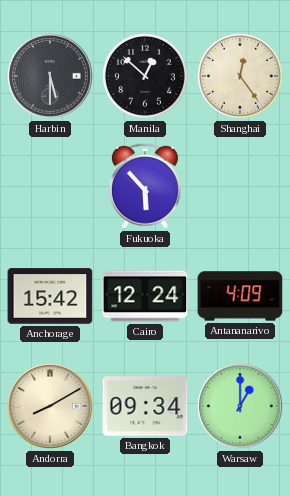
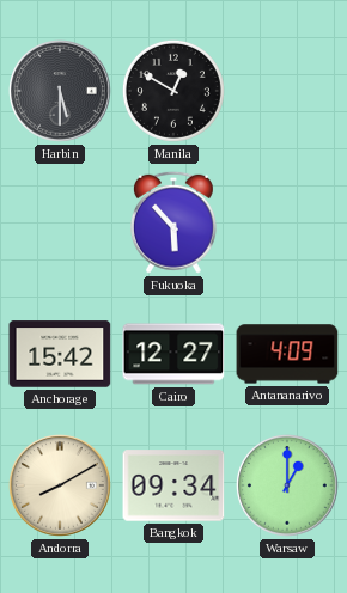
Manila: 12:52 -> 12:50
Shanghai: 12:24 -> none
Cairo: 12:24 -> 12:27
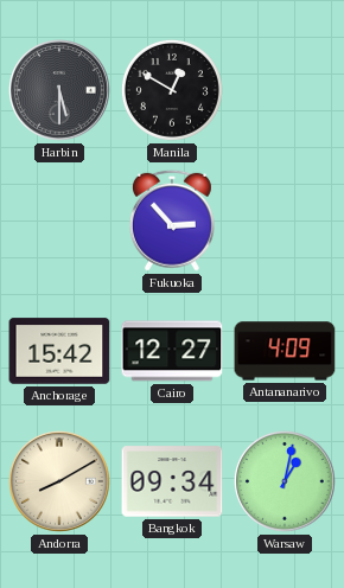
Fukuoka: 5:53 -> 2:53
Warsaw: 1:00 -> 1:02
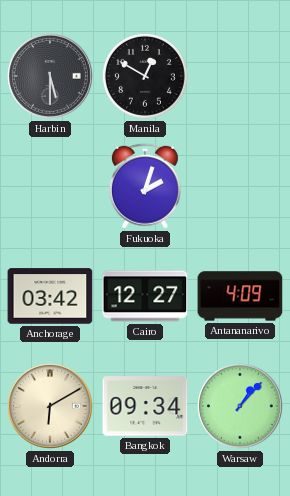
Fukuoka: 2:53 -> 2:03
Anchorage: 15:42 -> 03:42
Andorra: 8:10 -> 6:10
Warsaw: 1:02 -> 1:07
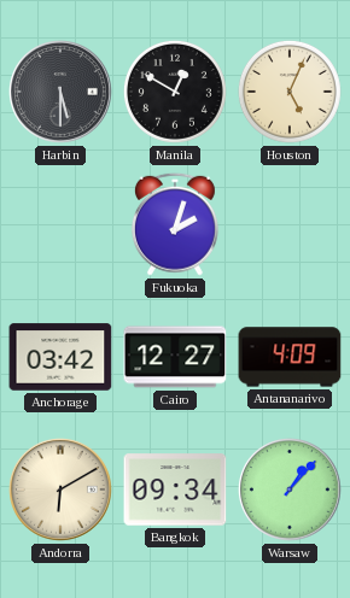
Houston: none -> 5:04
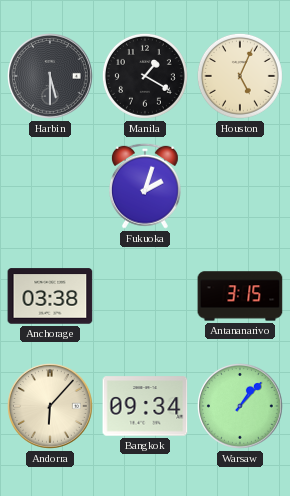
Manila: 12:50 -> 1:20
Anchorage: 03:42 -> 03:38
Cairo: 12:27 -> none
Antananarivo: 4:09 -> 3:15
Andorra: 6:10 -> 6:07
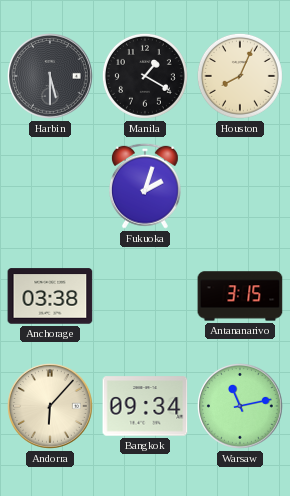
Houston: 5:04 -> 8:04
Warsaw: 1:07 -> 11:13
